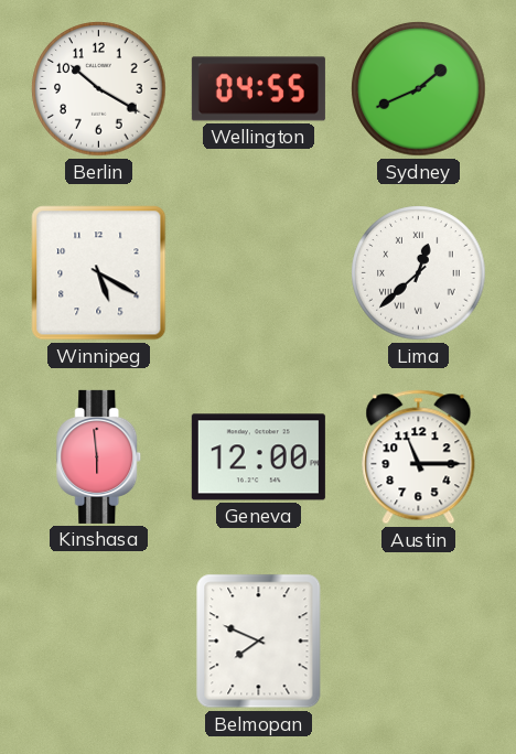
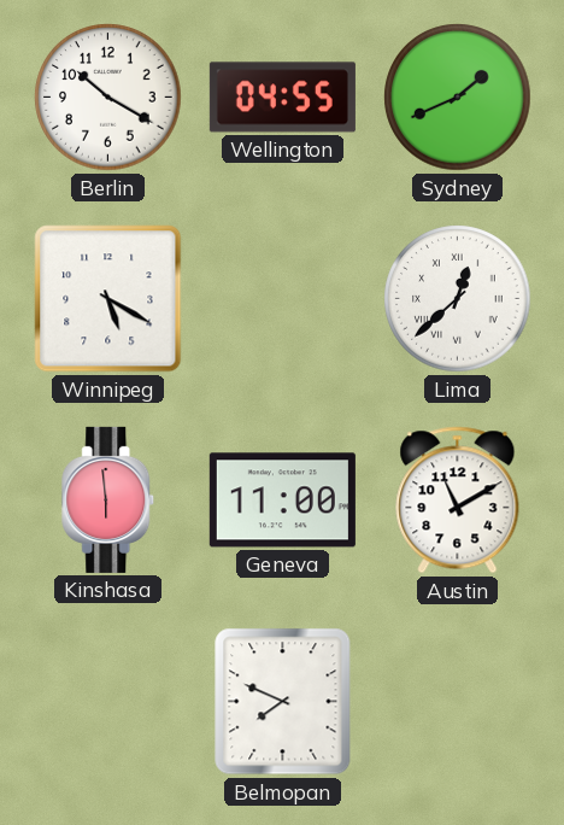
Geneva: 12:00 -> 11:00
Austin: 11:15 -> 11:10
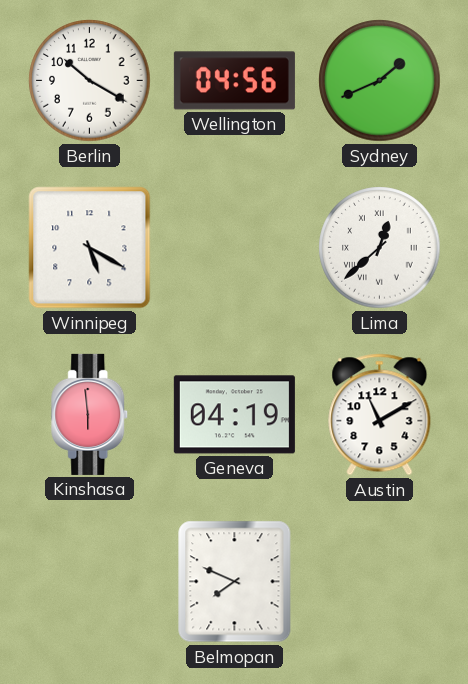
Wellington: 04:55 -> 04:56
Geneva: 11:00 -> 04:19
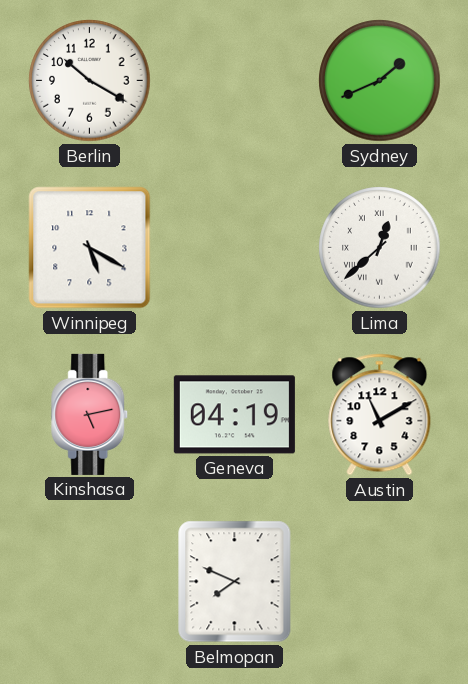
Wellington: 04:56 -> none
Kinshasa: 5:59 -> 5:13
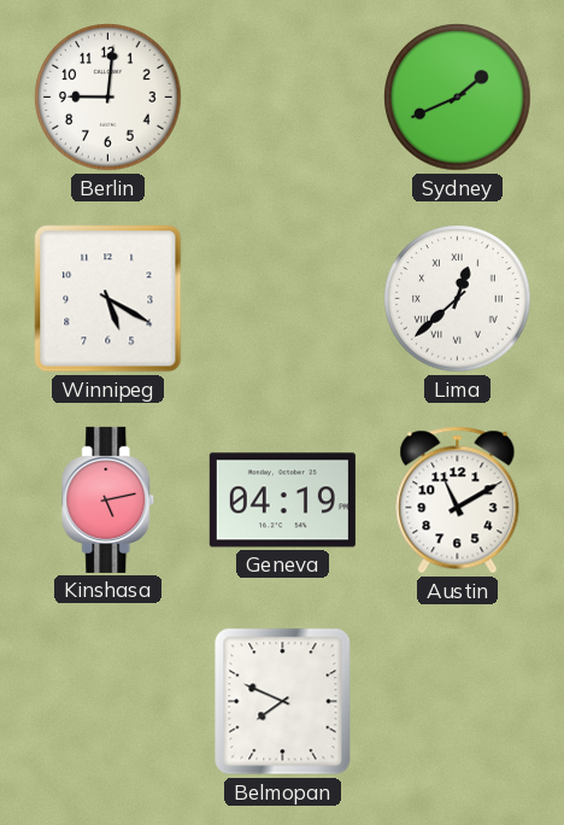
Berlin: 10:20 -> 9:01
